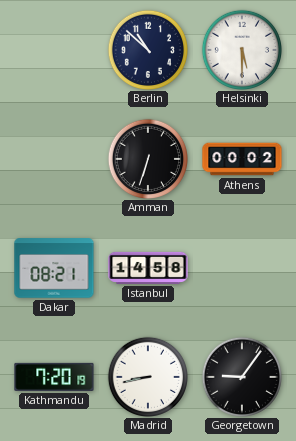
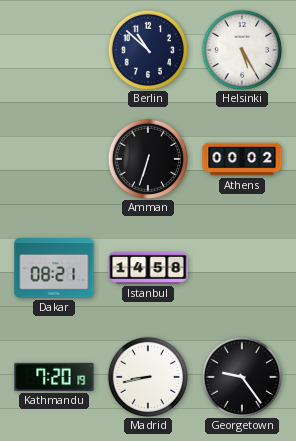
Helsinki: 5:30 -> 5:25
Georgetown: 9:06 -> 9:24
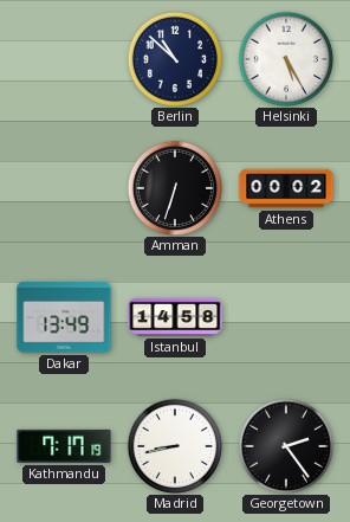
Dakar: 08:21 -> 13:49
Kathmandu: 7:20 -> 7:17
Georgetown: 9:24 -> 2:24
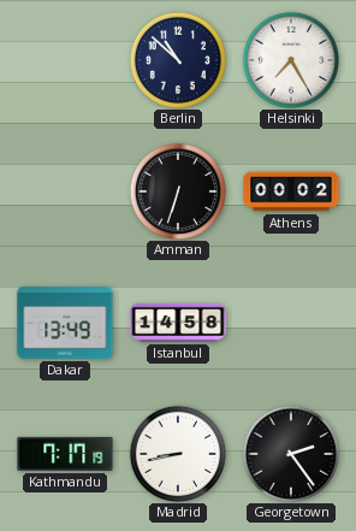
Helsinki: 5:25 -> 7:25
